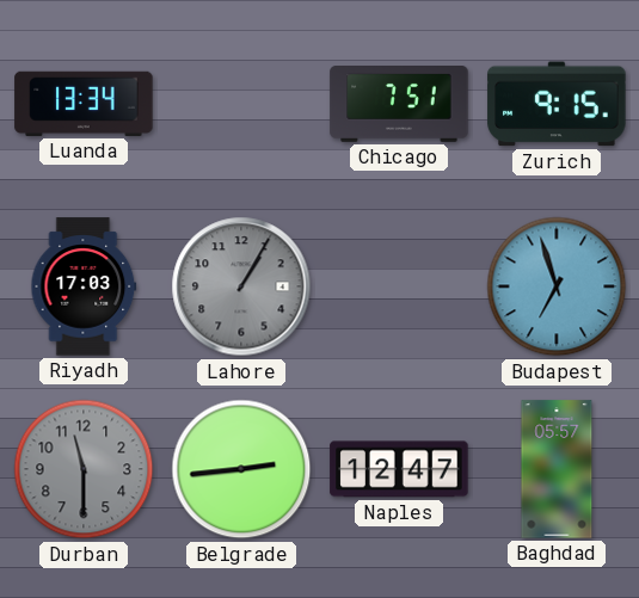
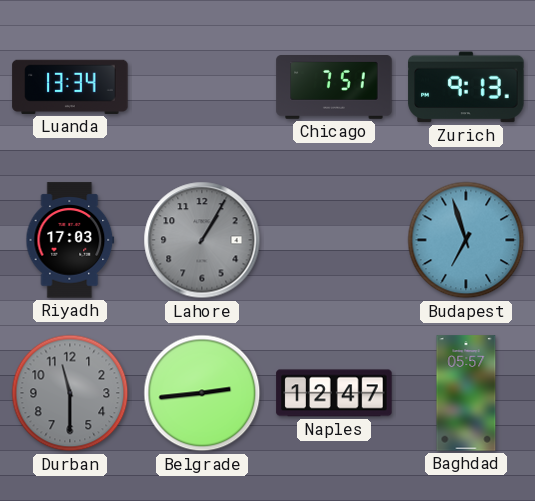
Zurich: 9:15 -> 9:13
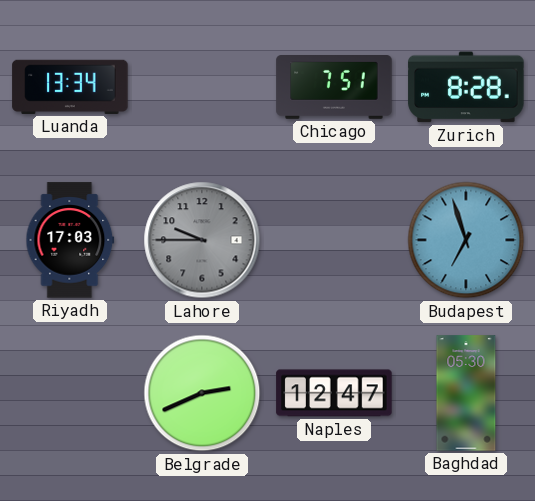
Zurich: 9:13 -> 8:28
Lahore: 1:05 -> 9:45
Durban: 11:30 -> none
Belgrade: 2:44 -> 2:41
Baghdad: 05:57 -> 05:30
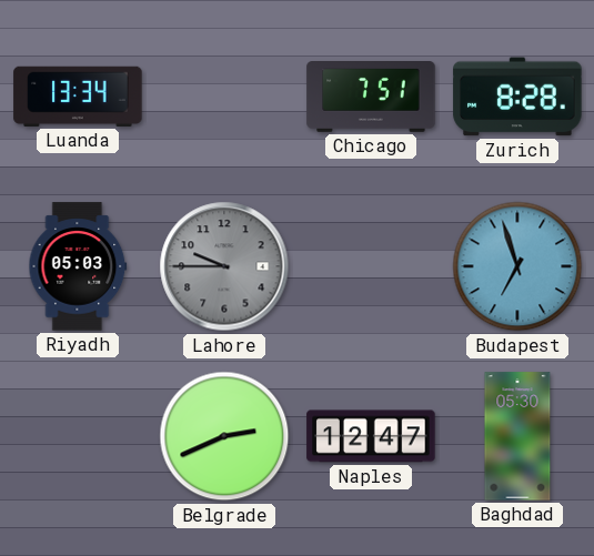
Riyadh: 17:03 -> 05:03
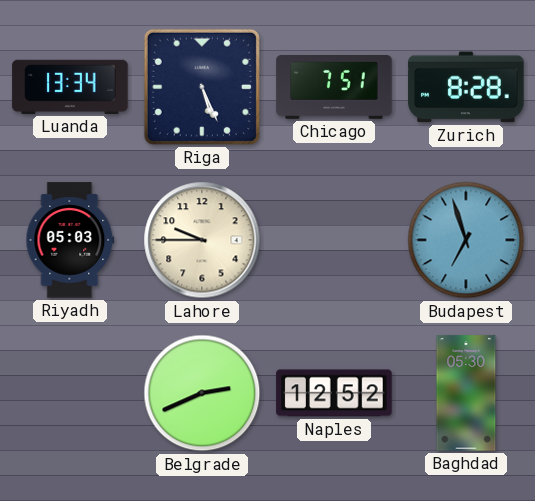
Riga: none -> 5:26
Lahore dial: grey -> cream
Naples: 12:47 -> 12:52
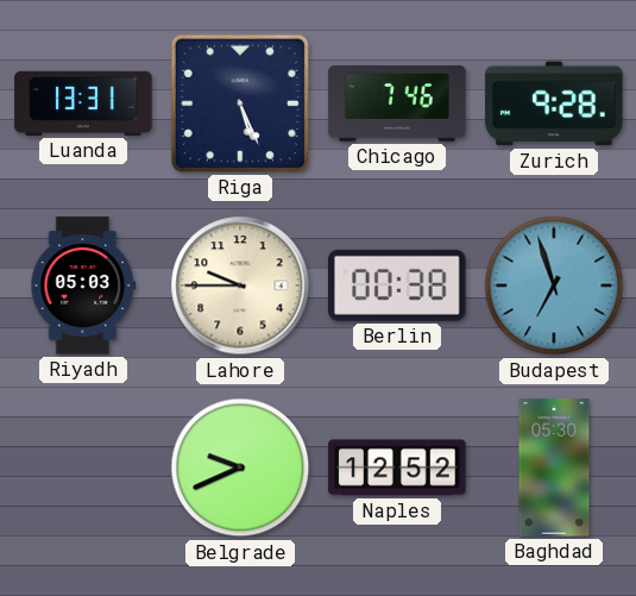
Luanda: 13:34 -> 13:31
Chicago: 7:51 -> 7:46
Zurich: 8:28 -> 9:28
Berlin: none -> 00:38
Belgrade: 2:41 -> 9:41
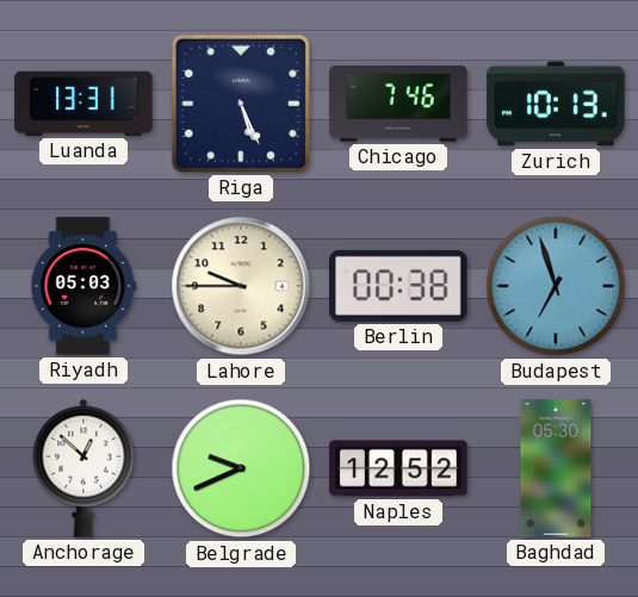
Zurich: 9:28 -> 10:13
Anchorage: none -> 12:52
